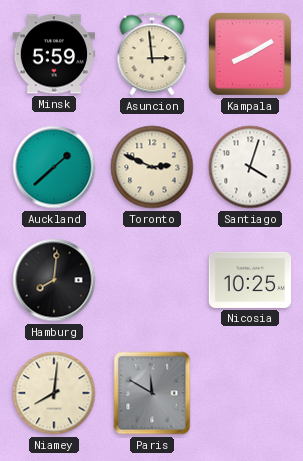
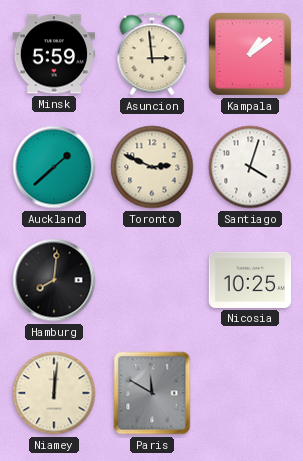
Kampala: 8:10 -> 1:09
Niamey: 8:01 -> 12:01
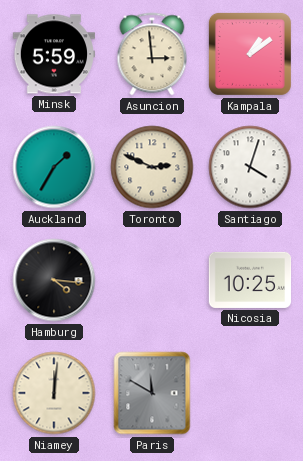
Auckland: 1:38 -> 1:35
Hamburg: 8:01 -> 4:16
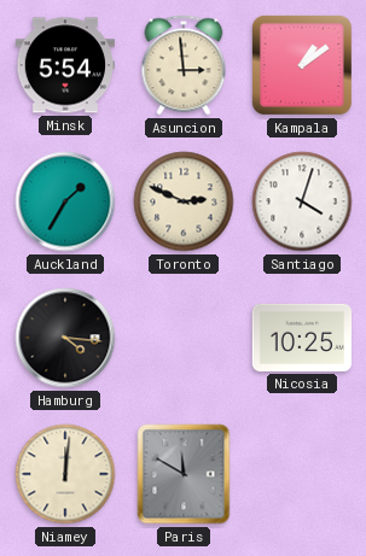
Minsk: 5:59 -> 5:54
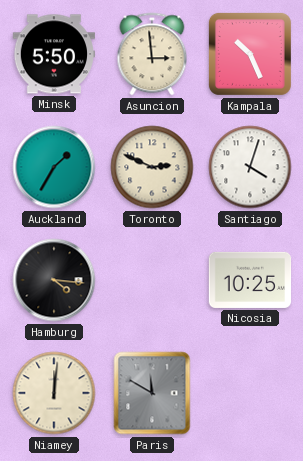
Minsk: 5:54 -> 5:50
Kampala: 1:09 -> 10:26
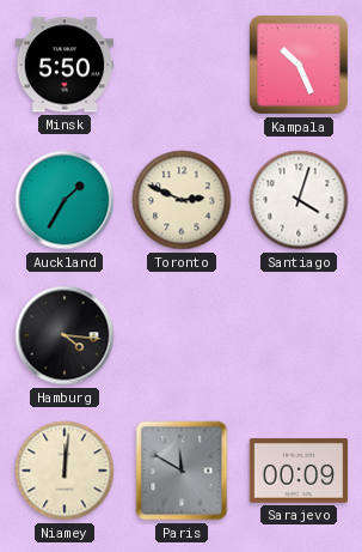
Asuncion: 2:59 -> none
Nicosia: 10:25 -> none
Sarajevo: none -> 00:09
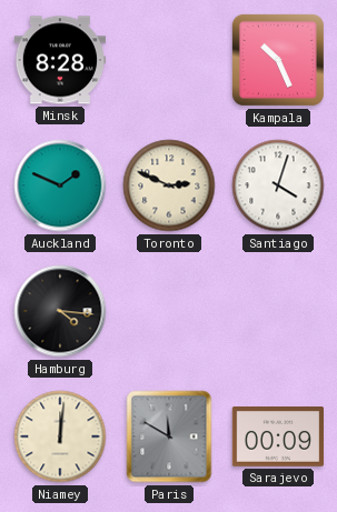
Minsk: 5:50 -> 8:28
Auckland: 1:35 -> 1:49
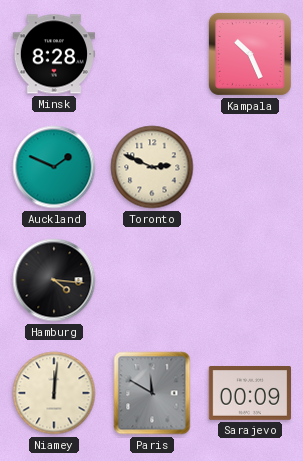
Santiago: 4:03 -> none
